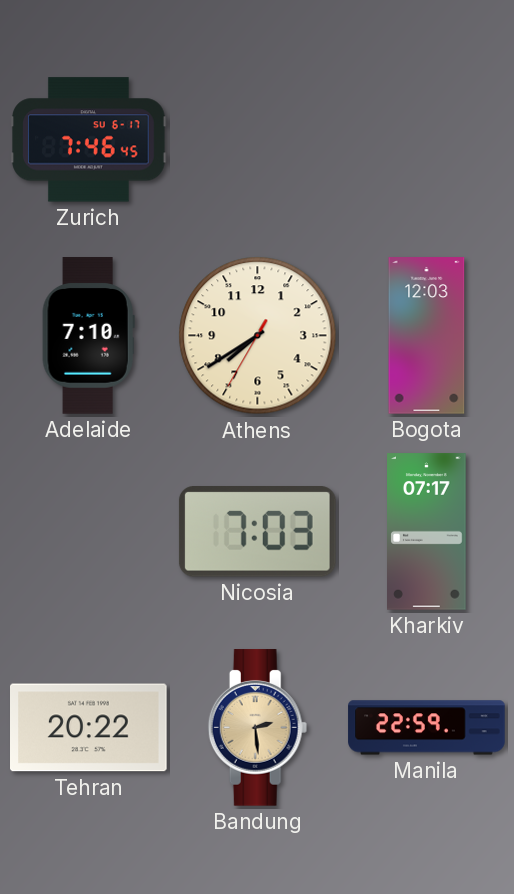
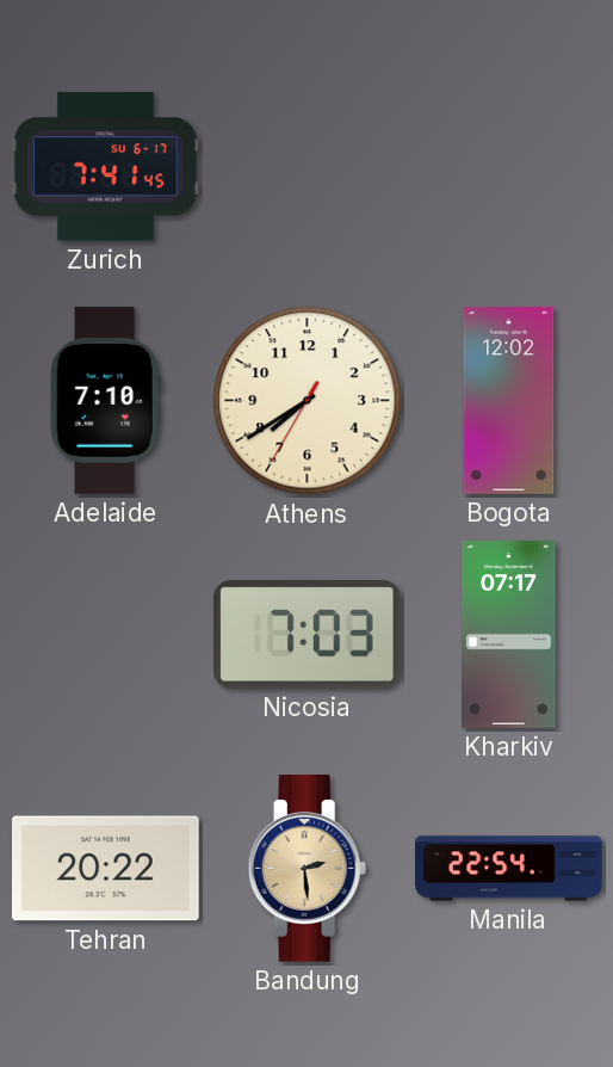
Zurich: 7:46 -> 7:41
Bogota: 12:03 -> 12:02
Manila: 22:59 -> 22:54
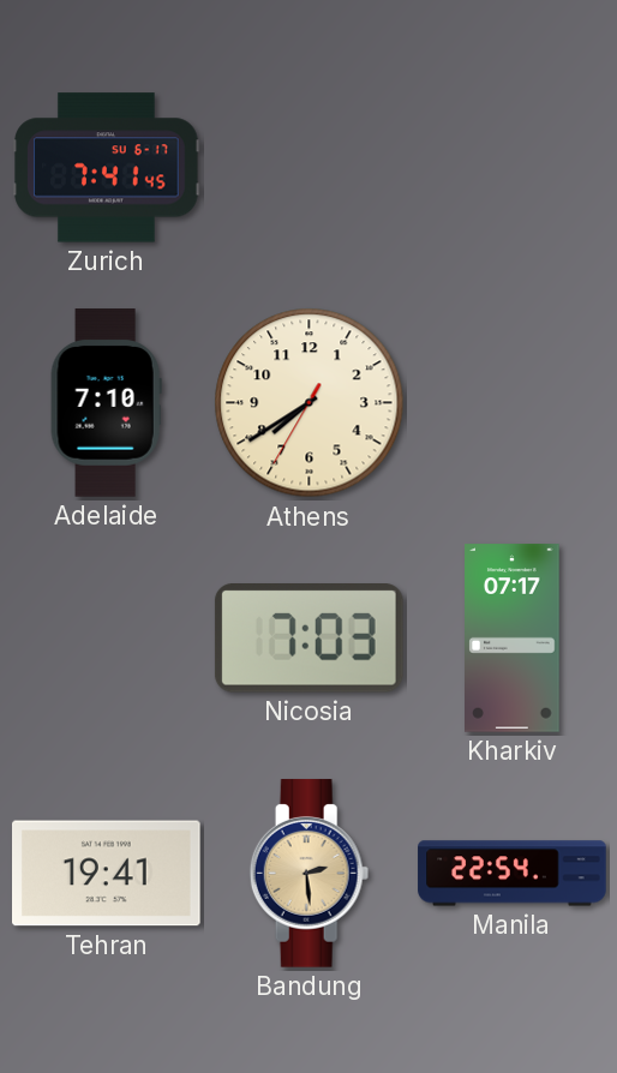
Bogota: 12:02 -> none
Tehran: 20:22 -> 19:41
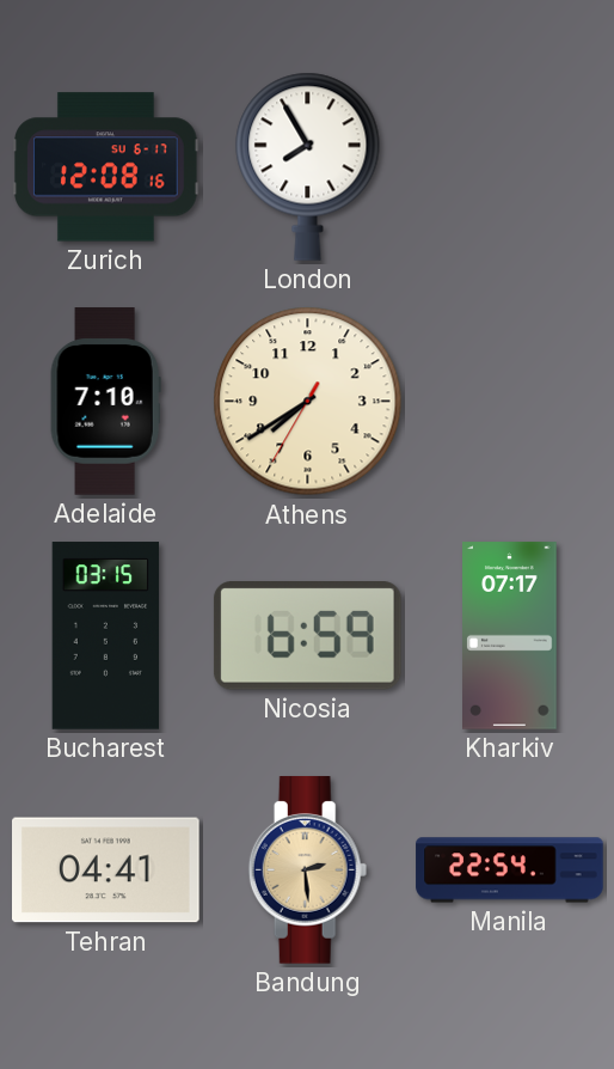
Zurich: 7:41 -> 12:08
London: none -> 7:55
Bucharest: none -> 03:15
Nicosia: 7:03 -> 6:59
Tehran: 19:41 -> 04:41
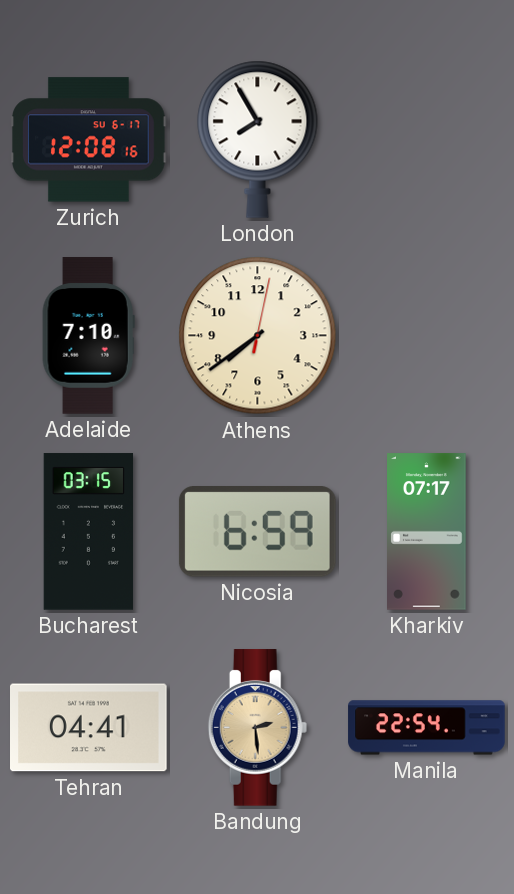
Athens: 7:39:35 -> 7:39:02
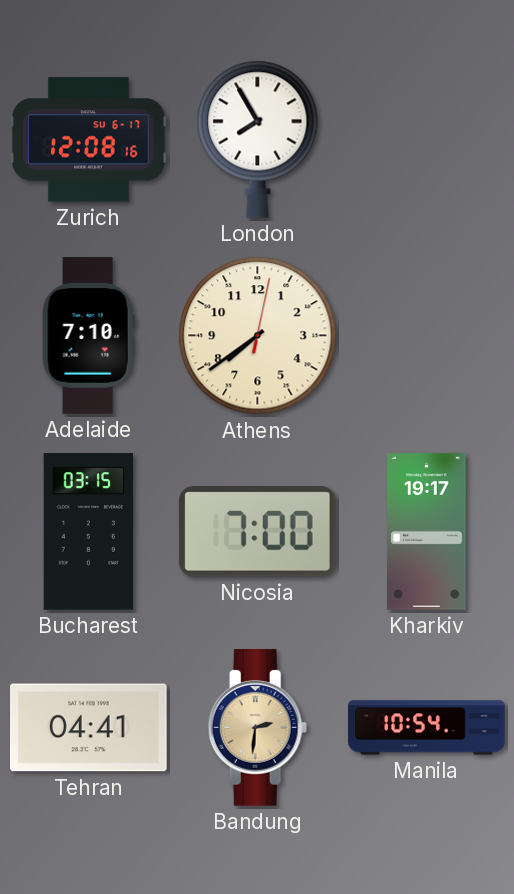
Nicosia: 6:59 -> 7:00
Kharkiv: 07:17 -> 19:17
Bandung: 2:29 -> 2:31
Manila: 22:54 -> 10:54
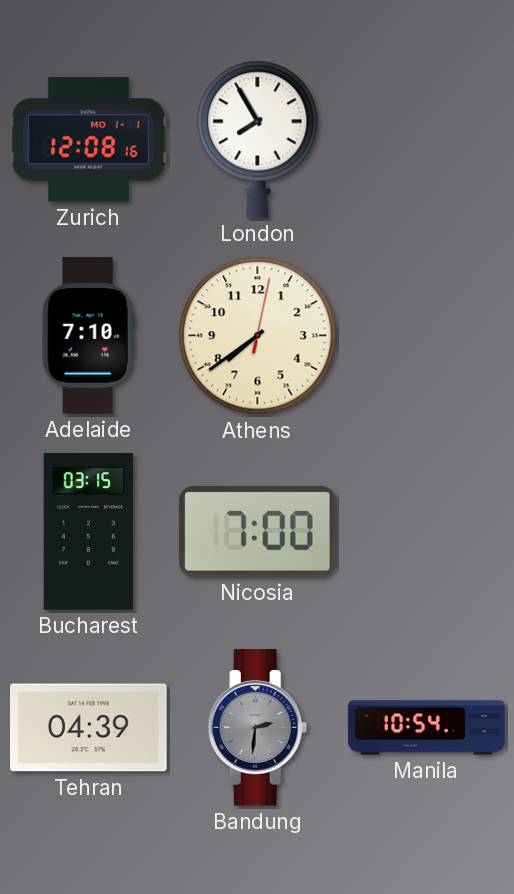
Zurich date: SU 6-17 -> MO 1-1
Kharkiv: 19:17 -> none
Tehran: 04:41 -> 04:39
Bandung dial: champagne -> grey
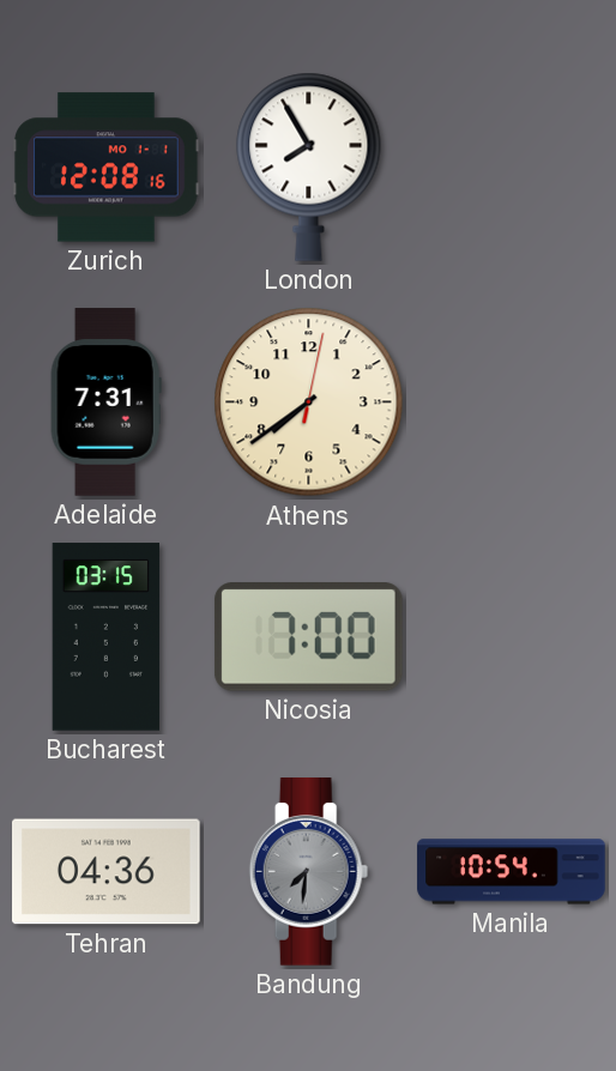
Adelaide: 7:10 -> 7:31
Tehran: 04:39 -> 04:36
Bandung: 2:31 -> 7:31
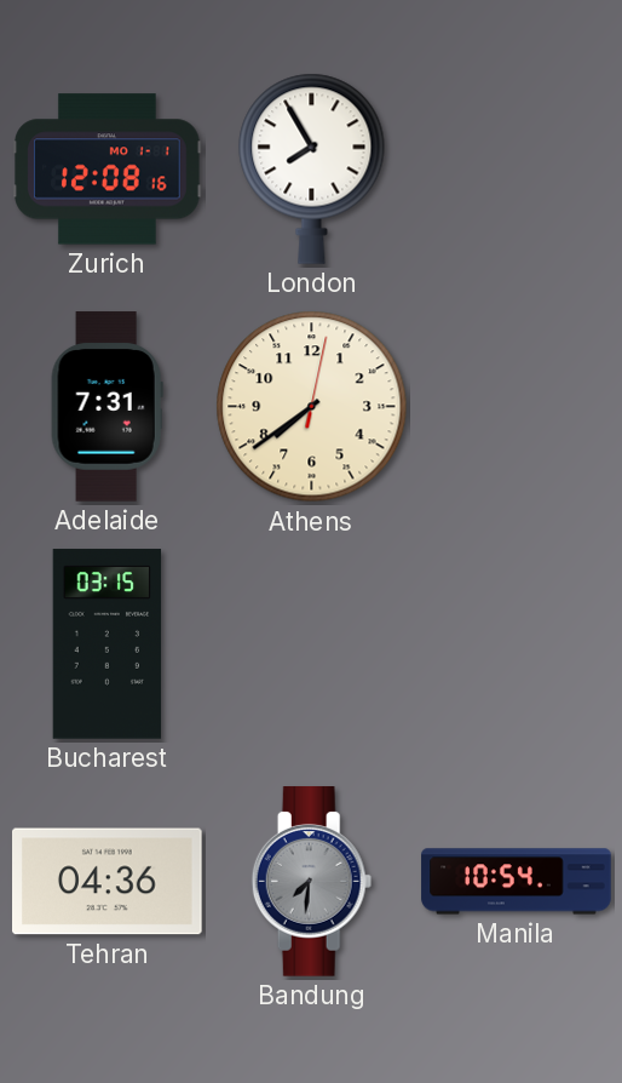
Nicosia: 7:00 -> none
